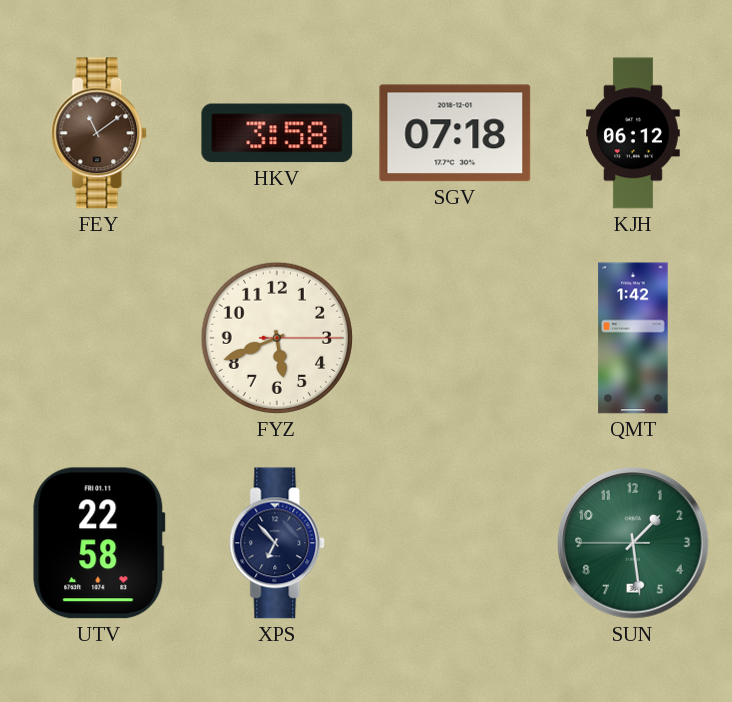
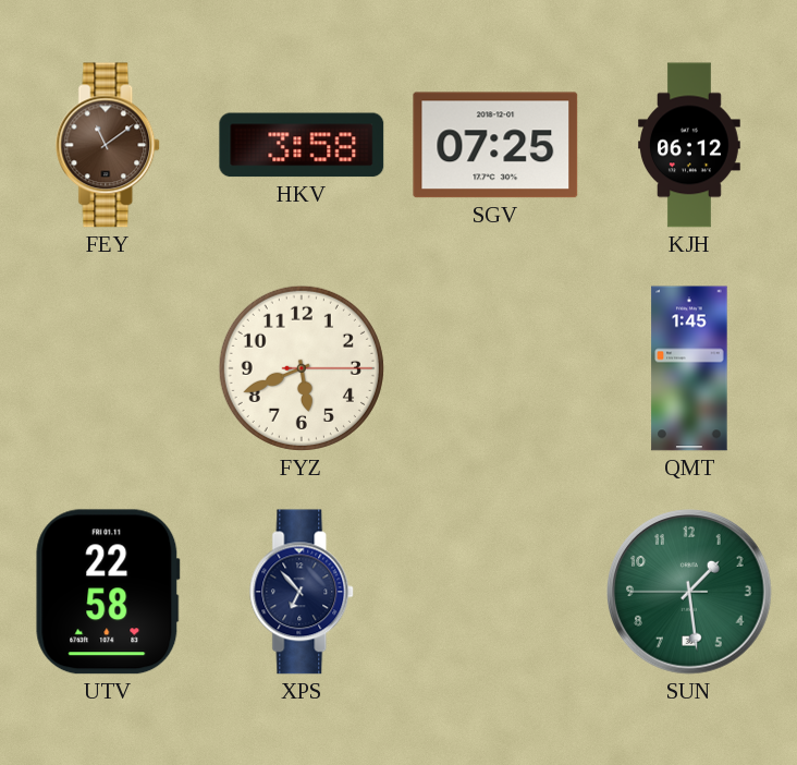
SGV: 07:18 -> 07:25
QMT: 1:42 -> 1:45
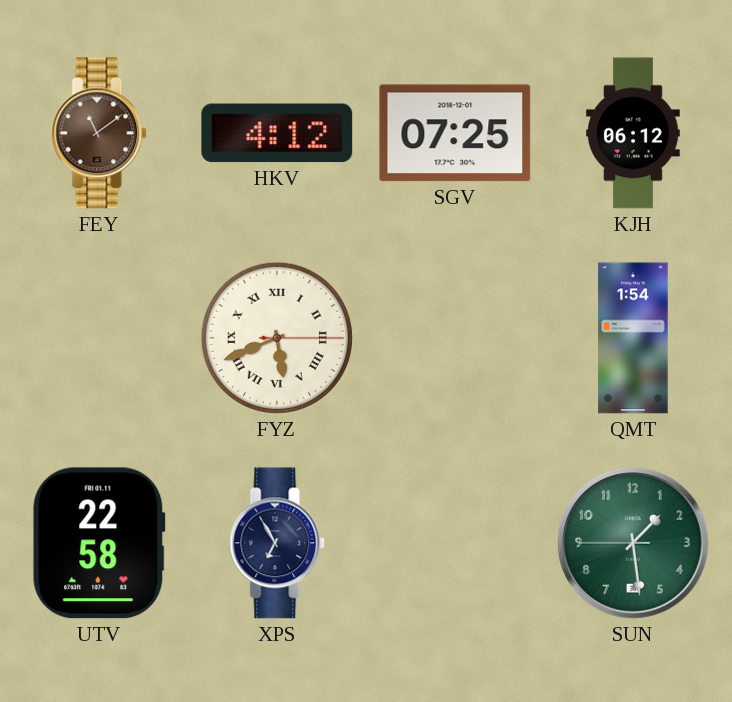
HKV: 3:58 -> 4:12
FYZ numerals: Arabic -> Roman
QMT: 1:45 -> 1:54
XPS: 6:53 -> 6:55
